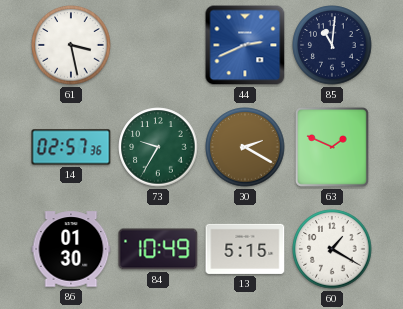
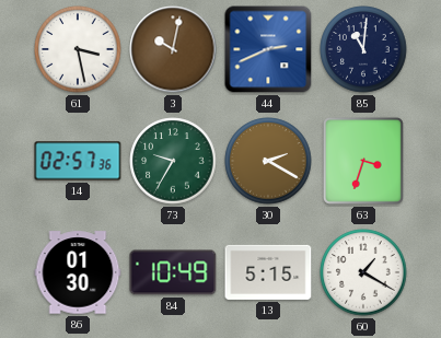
3: none -> 10:02
63: 1:49 -> 3:33
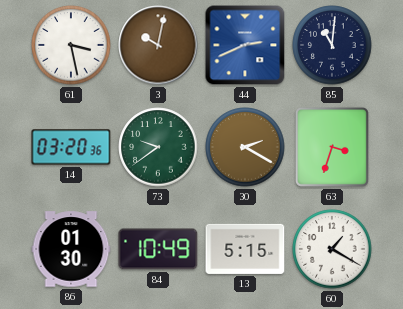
14: 02:57 -> 03:20
73: 9:35 -> 9:39
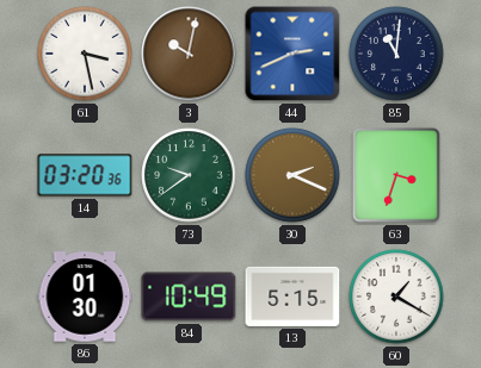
30: 2:20 -> 2:19
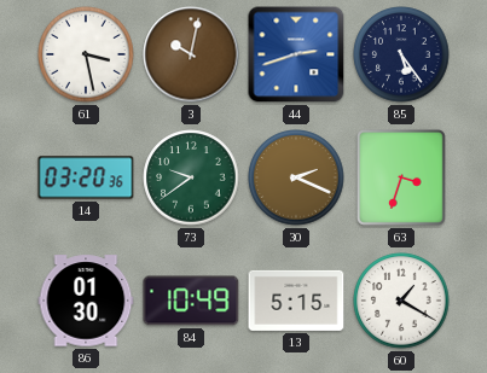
44: 2:41 -> 2:42
85: 11:01 -> 5:24
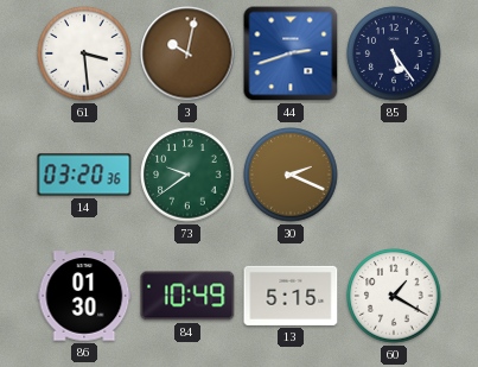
61: 3:28 -> 3:29
63: 3:33 -> none
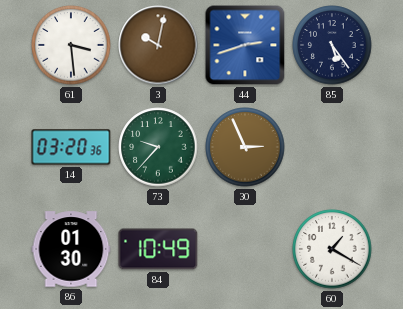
73: 9:39 -> 9:37
30: 2:19 -> 2:56
13: 5:15 -> none
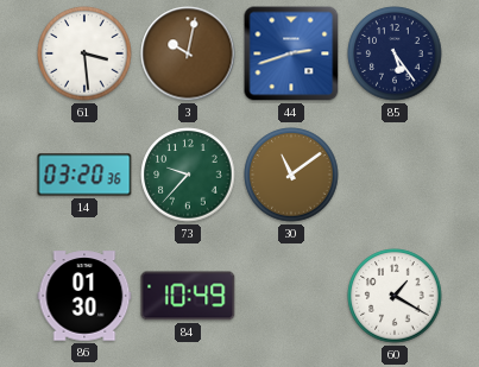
30: 2:56 -> 11:09
